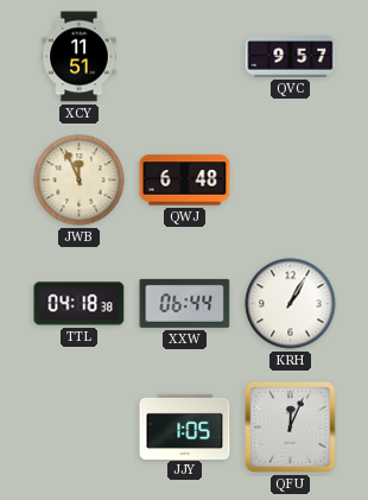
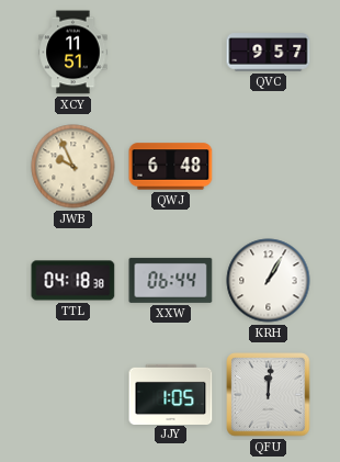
JWB: 11:56 -> 9:56
QFU: 12:04 -> 12:01
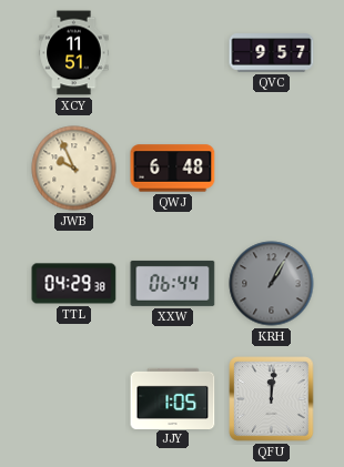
TTL: 04:18 -> 04:29
KRH dial: white -> grey
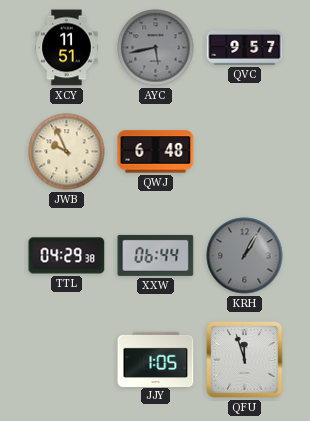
AYC: none -> 5:43
QFU: 12:01 -> 11:57
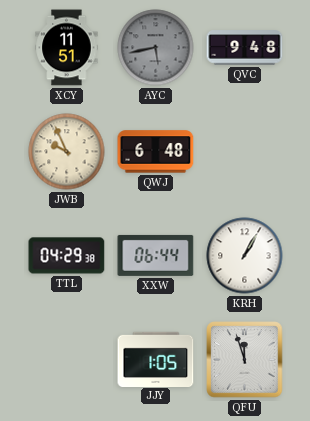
QVC: 9:57 -> 9:48
KRH dial: grey -> white
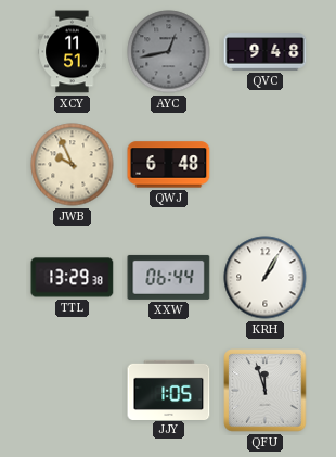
AYC: 5:43 -> 12:43
TTL: 04:29 -> 13:29
